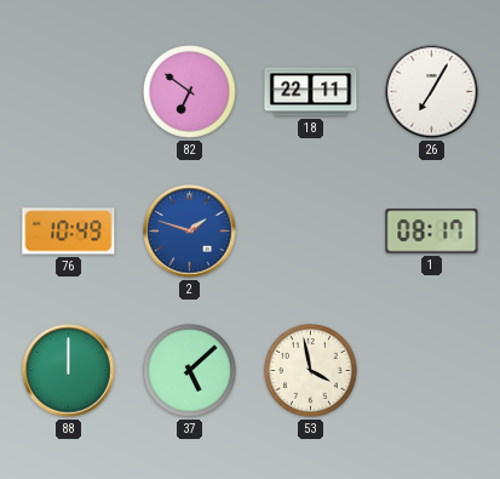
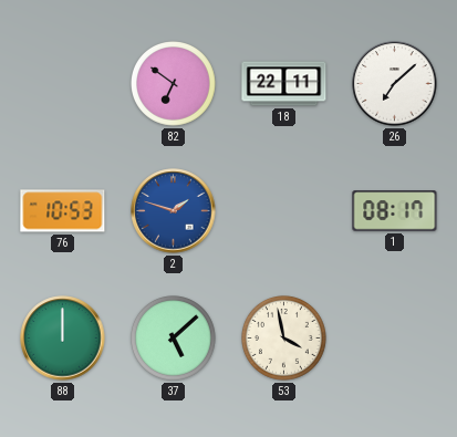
26: 7:05 -> 7:08
76: 10:49 -> 10:53
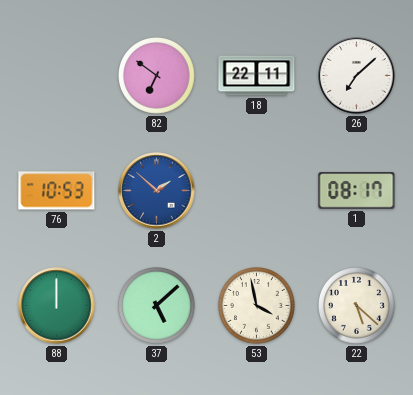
2: 1:48 -> 1:52
22: none -> 5:22
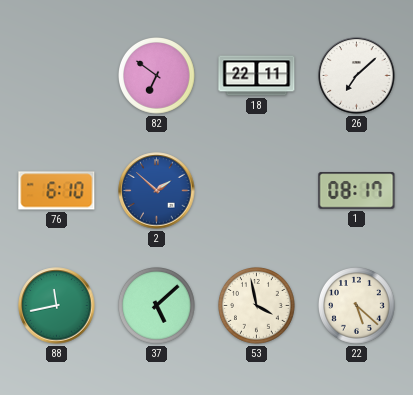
76: 10:53 -> 6:10
88: 12:00 -> 11:43
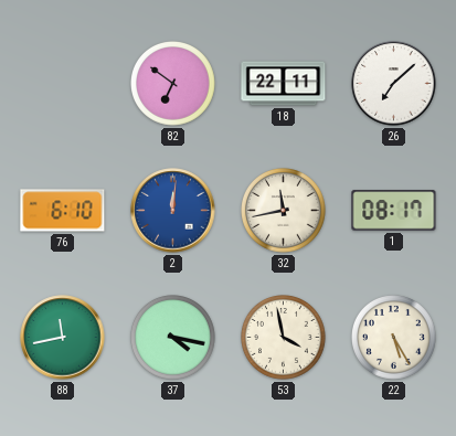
2: 1:52 -> 12:01
32: none -> 11:43
37: 5:08 -> 4:17
22: 5:22 -> 5:25
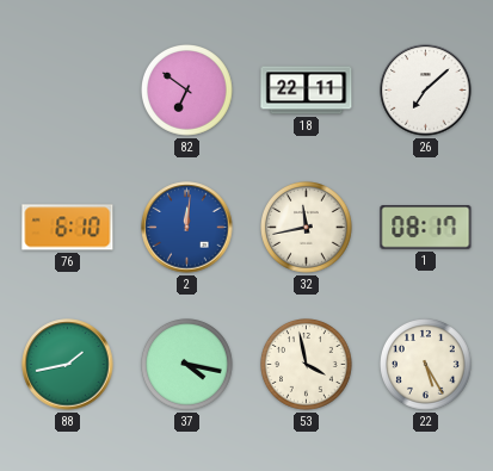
88: 11:43 -> 1:43
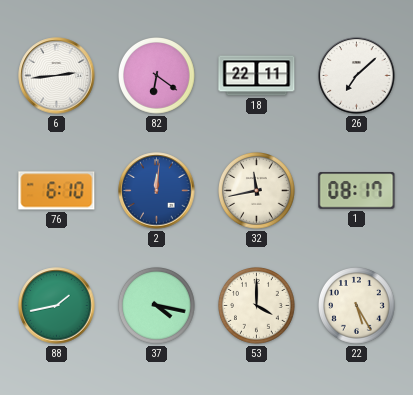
6: none -> 2:44
82: 6:51 -> 6:21
53: 3:58 -> 4:00
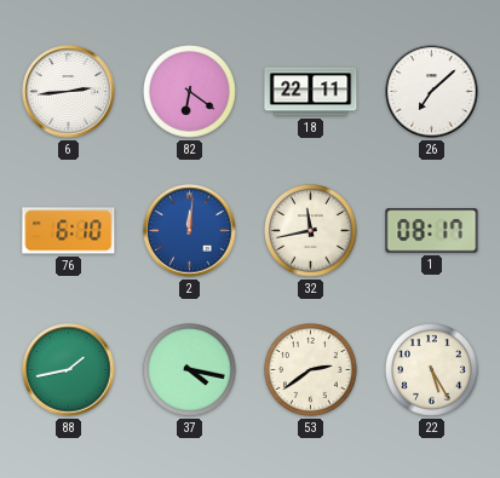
53: 4:00 -> 2:39
